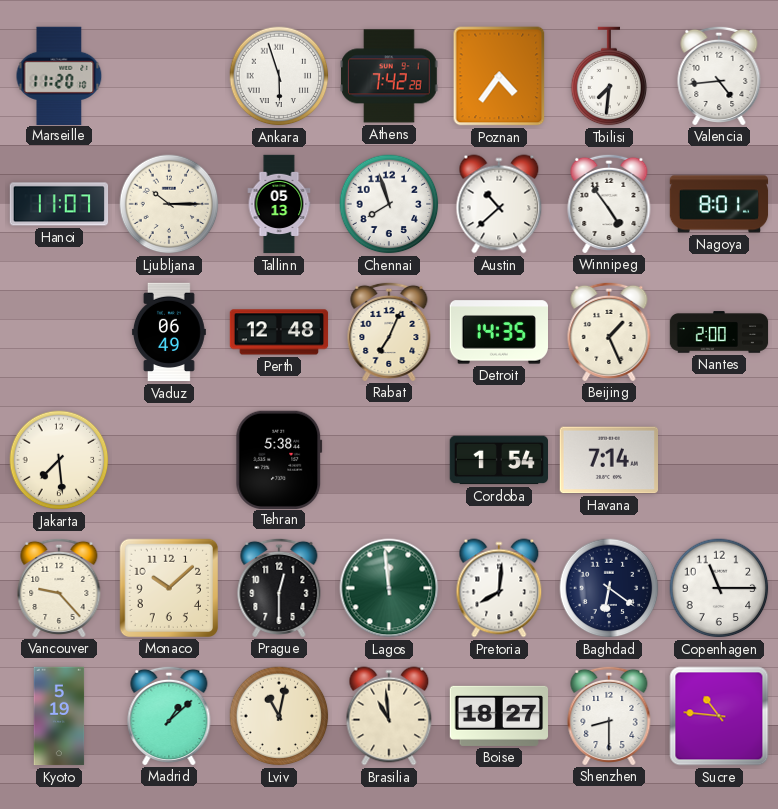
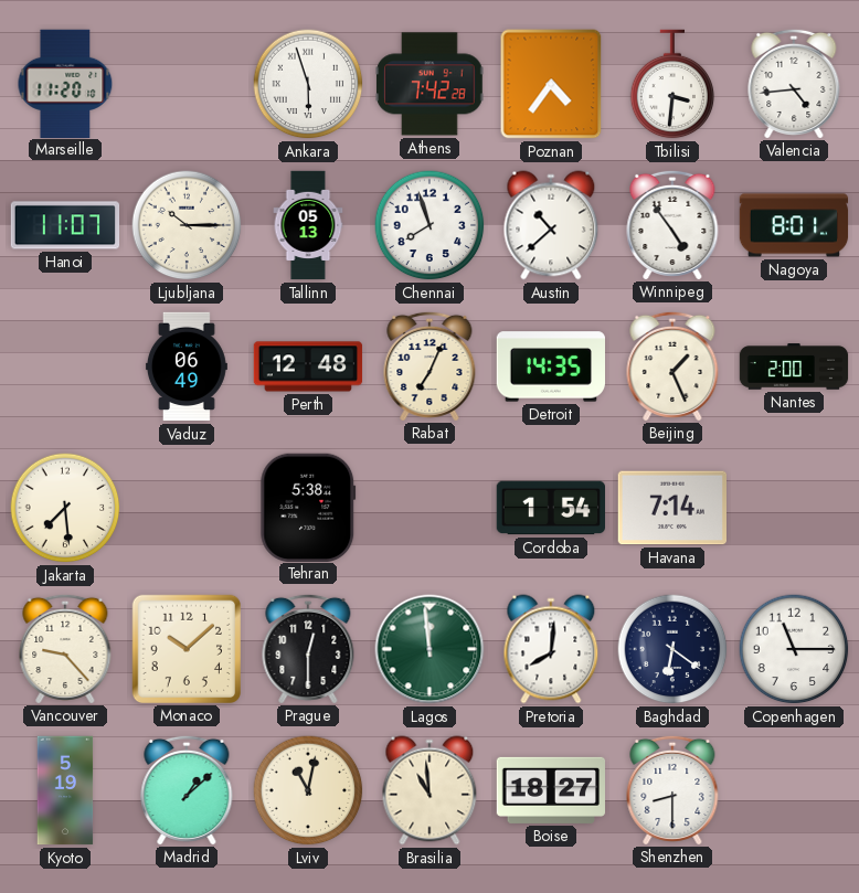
Tbilisi: 7:31 -> 3:31
Sucre: 10:46 -> none
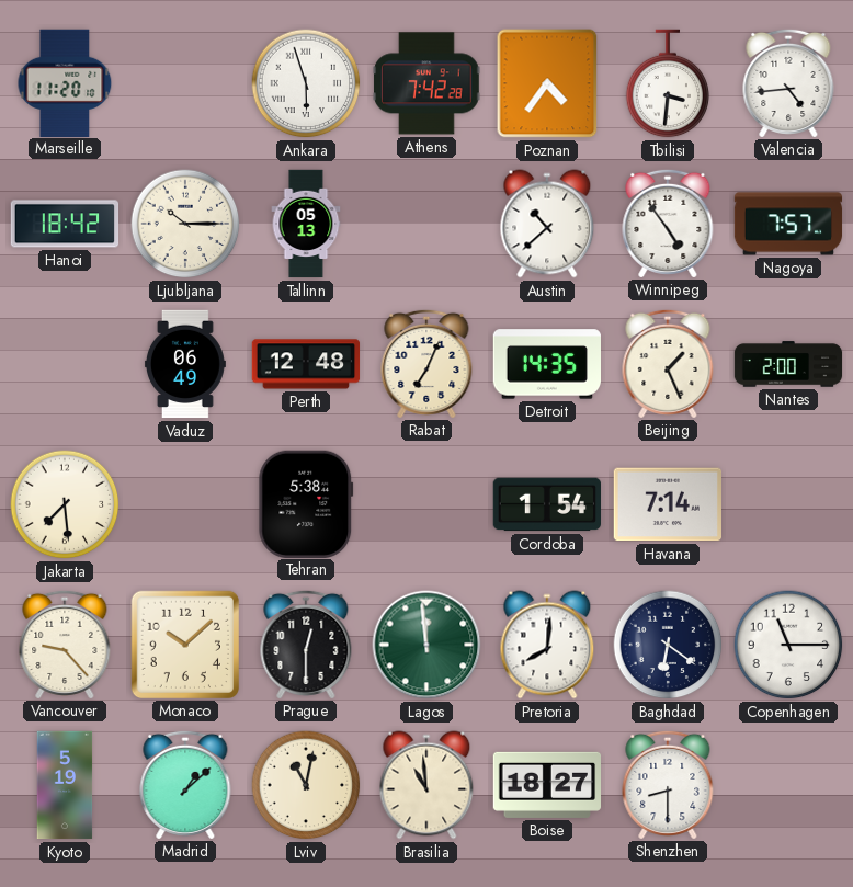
Hanoi: 11:07 -> 18:42
Chennai: 7:57 -> none
Nagoya: 8:01 -> 7:57
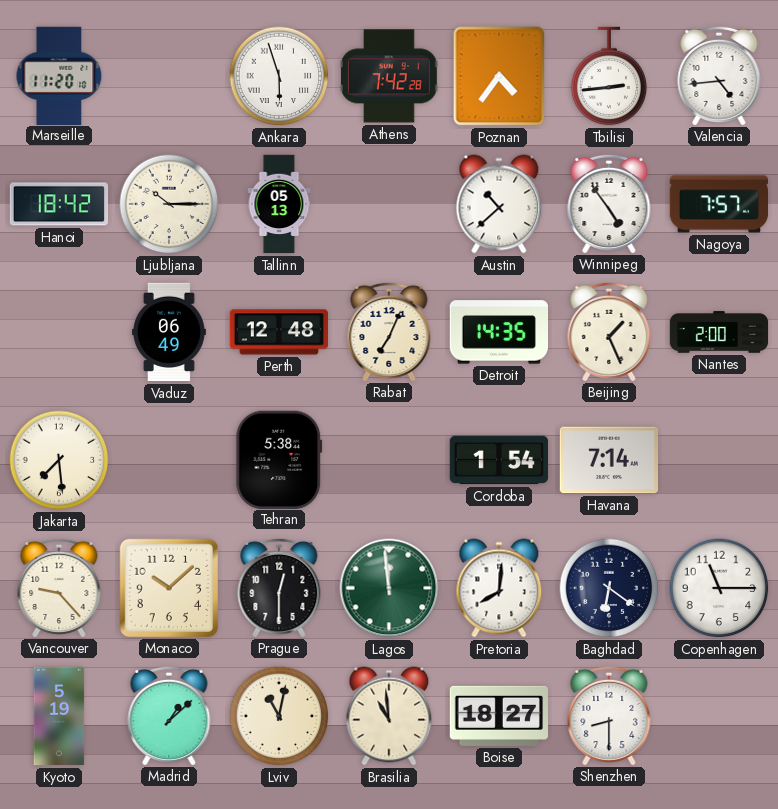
Tbilisi: 3:31 -> 2:44
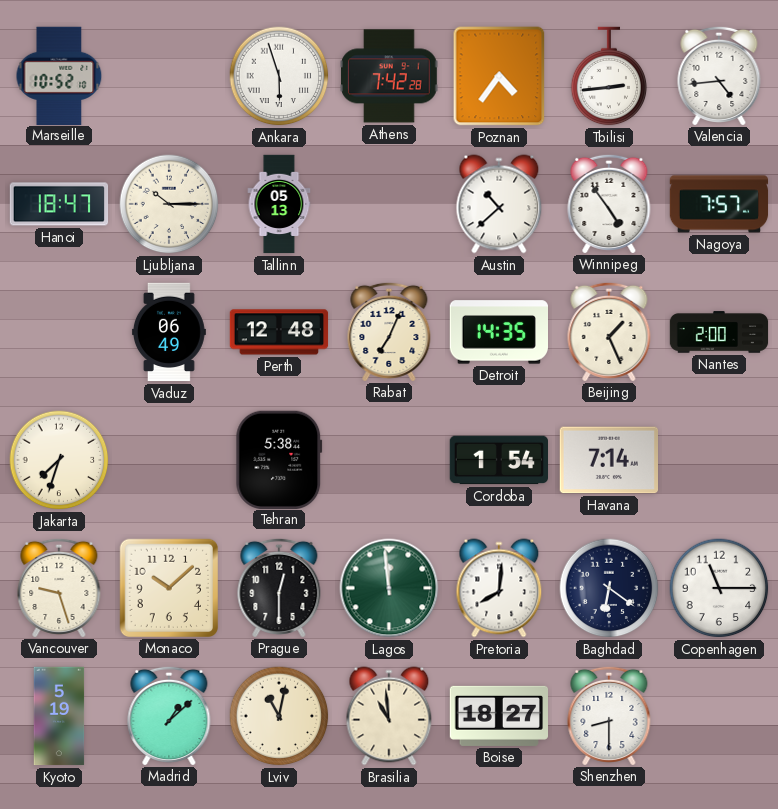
Marseille: 11:20 -> 10:52
Hanoi: 18:42 -> 18:47
Jakarta: 7:29 -> 7:33
Vancouver: 9:23 -> 9:27
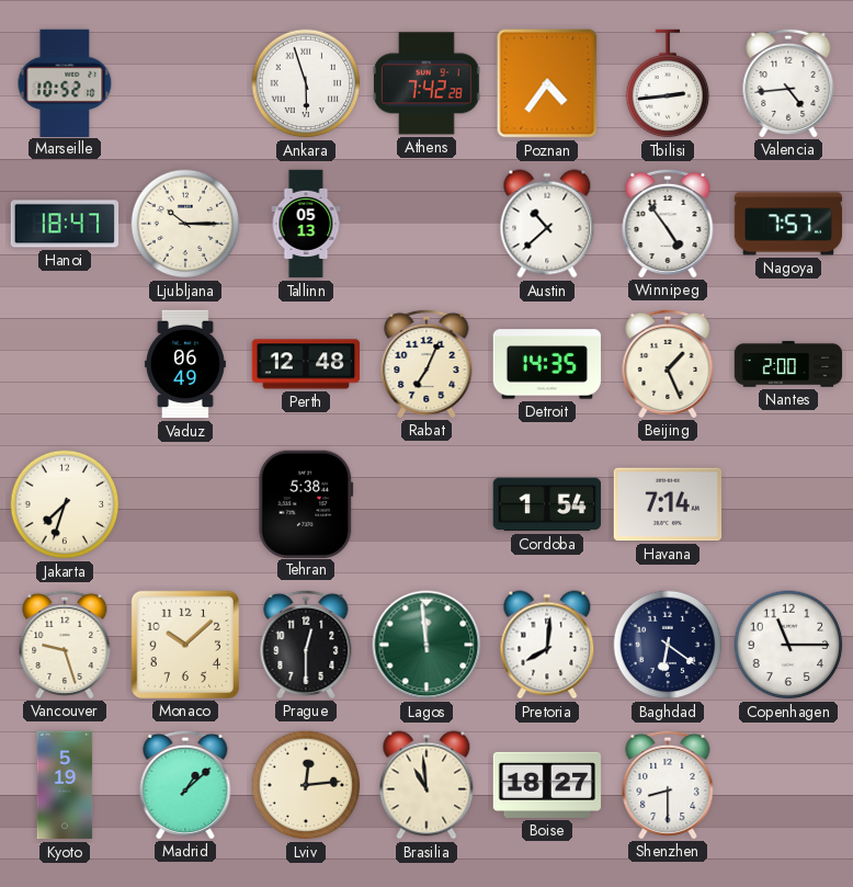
Lviv: 11:02 -> 12:14
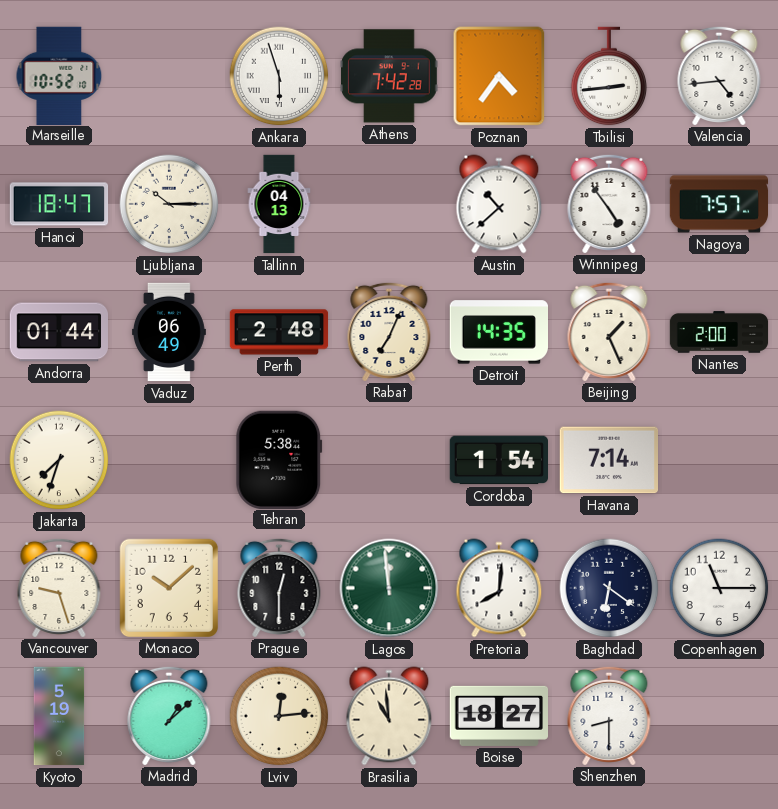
Tallinn: 05:13 -> 04:13
Andorra: none -> 01:44
Perth: 12:48 -> 2:48
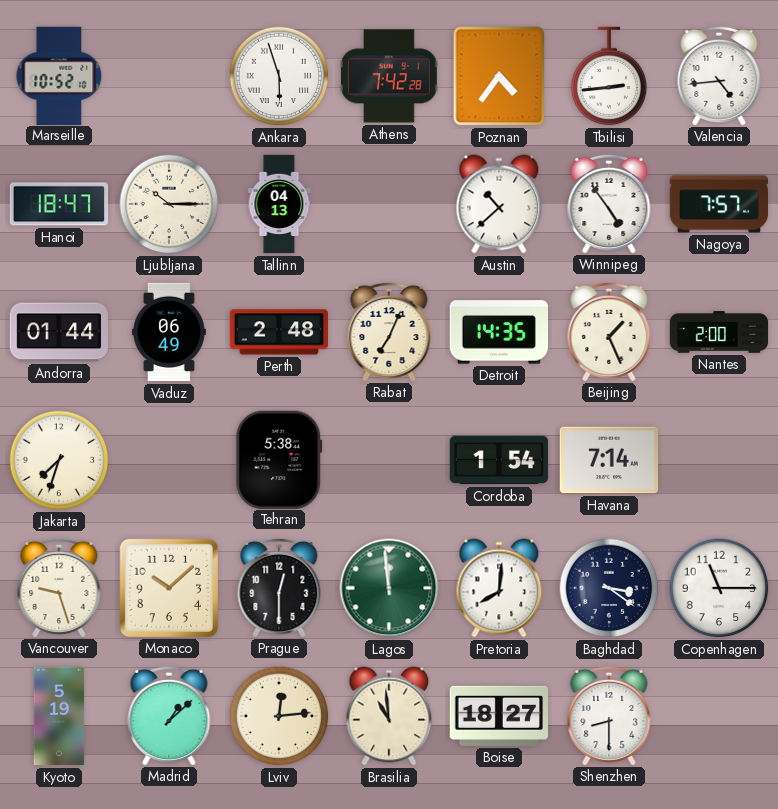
Baghdad: 6:21 -> 3:21
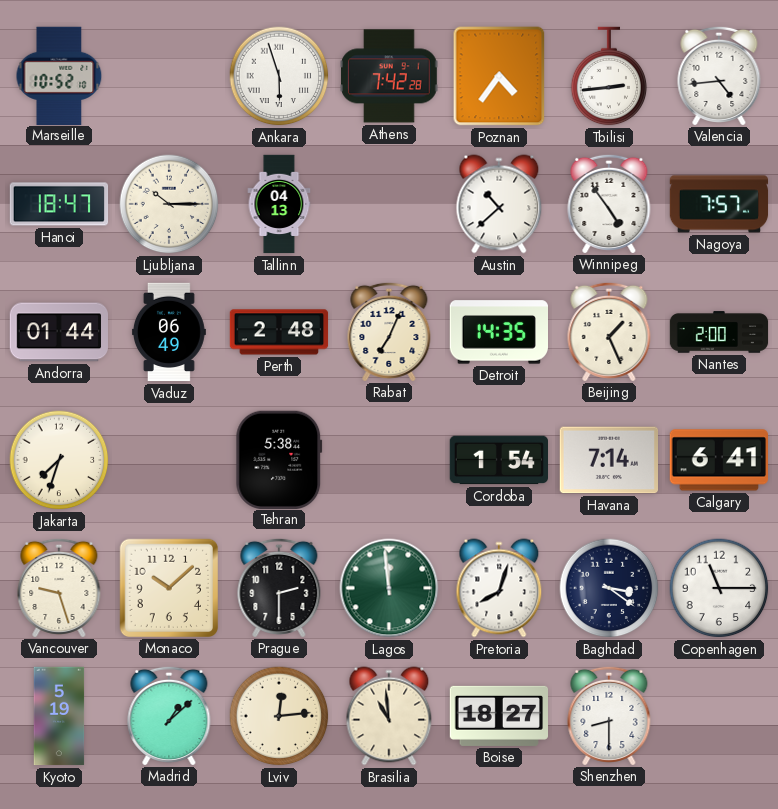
Calgary: none -> 6:41
Prague: 12:30 -> 2:30
Pretoria: 8:01 -> 8:03
